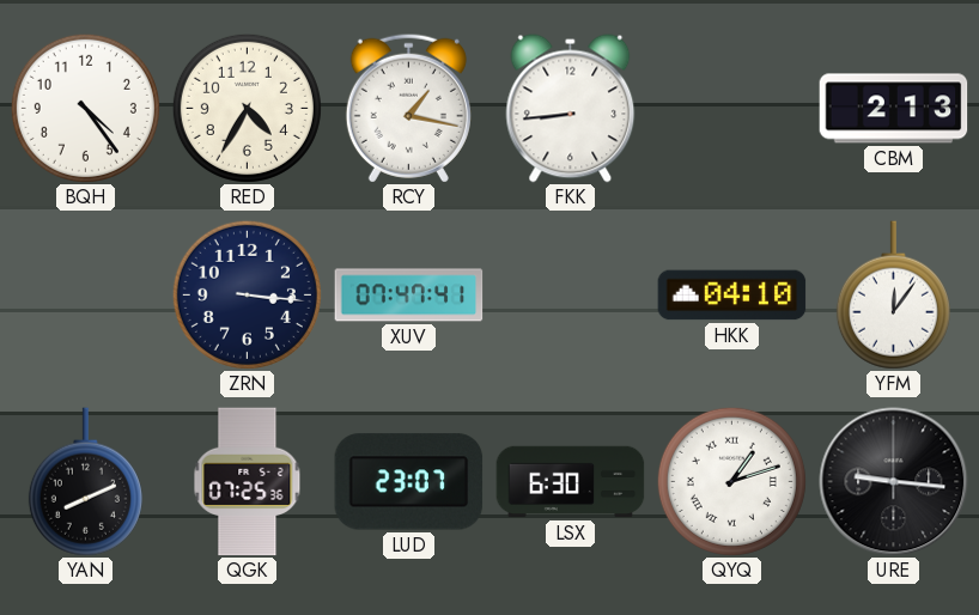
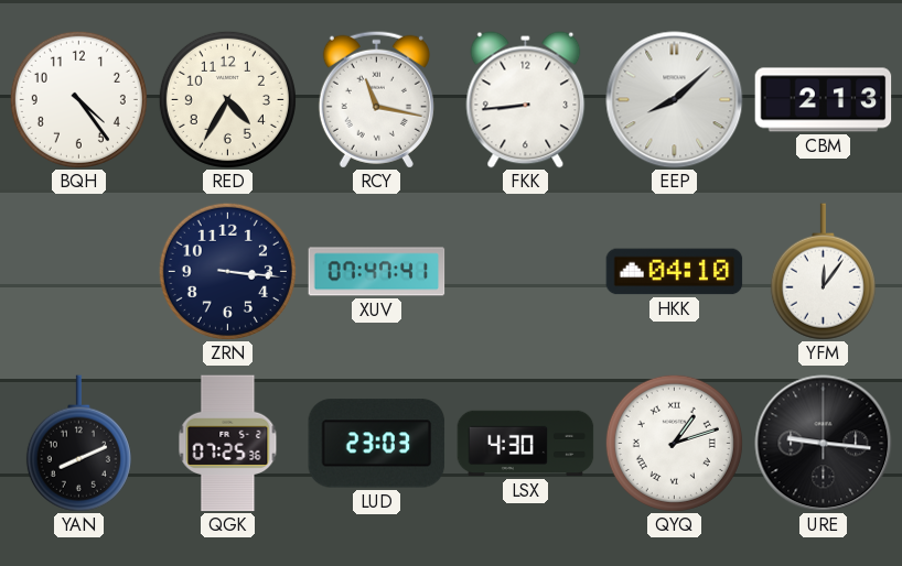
RCY: 1:17 -> 11:17
EEP: none -> 8:08
LUD: 23:07 -> 23:03
LSX: 6:30 -> 4:30
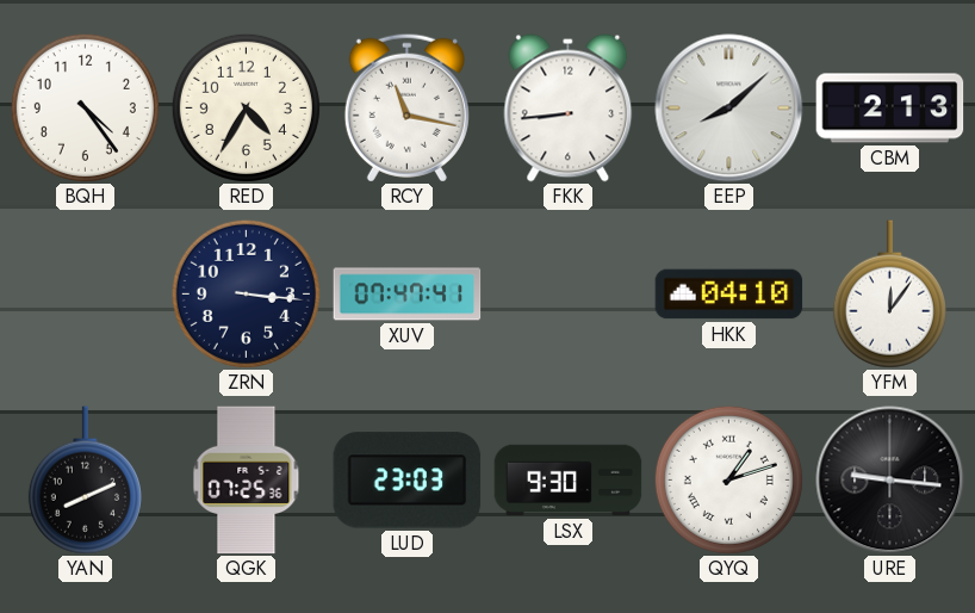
LSX: 4:30 -> 9:30
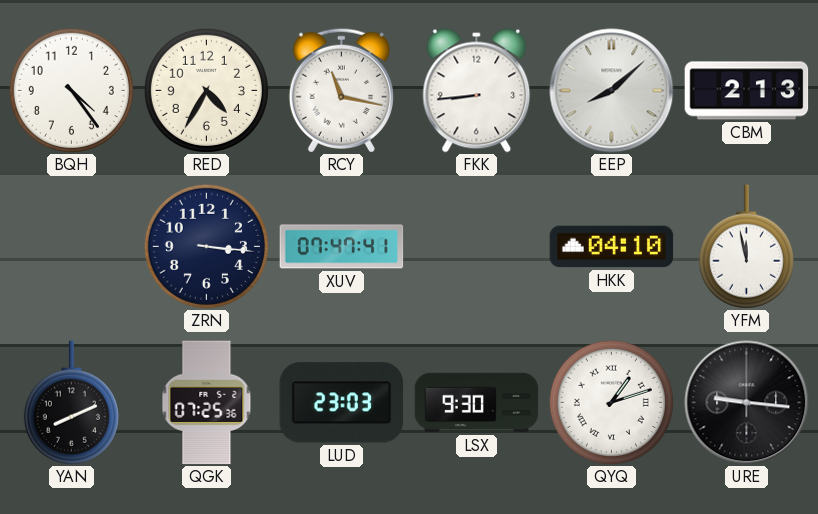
YFM: 12:06 -> 11:58
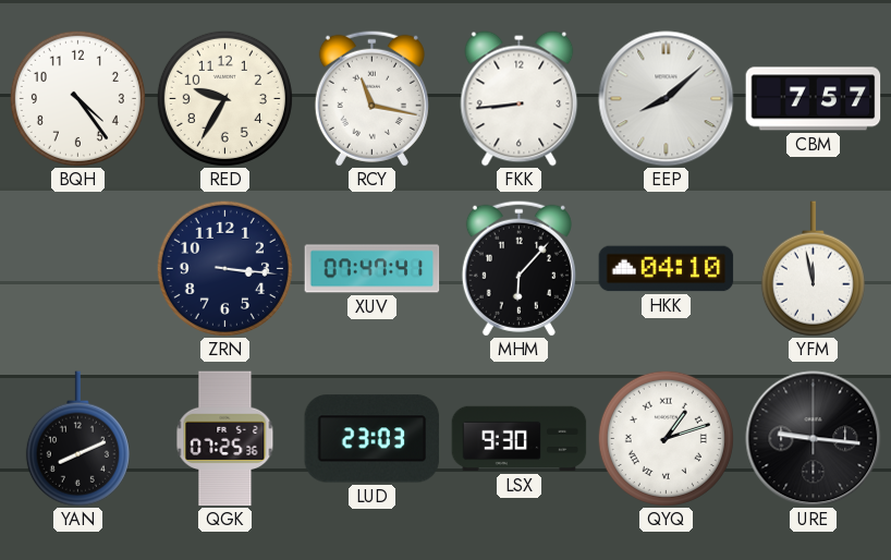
RED: 4:35 -> 9:35
CBM: 2:13 -> 7:57
MHM: none -> 6:07
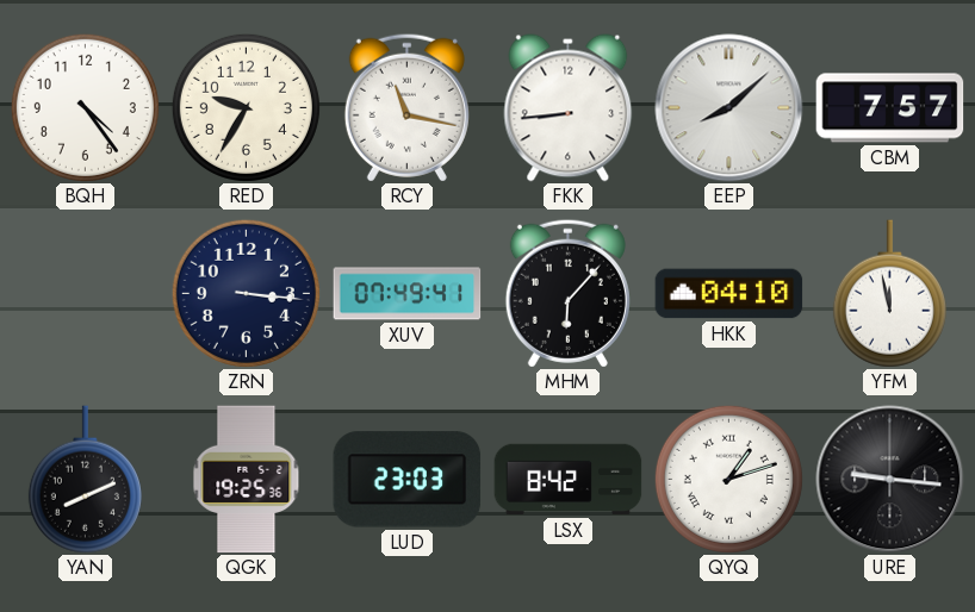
XUV: 07:47 -> 07:49
QGK: 07:25 -> 19:25
LSX: 9:30 -> 8:42
